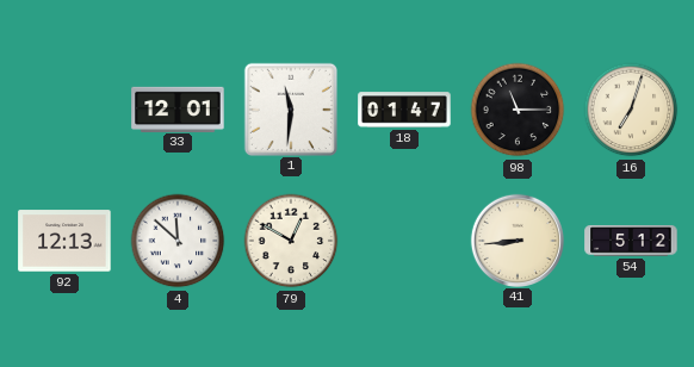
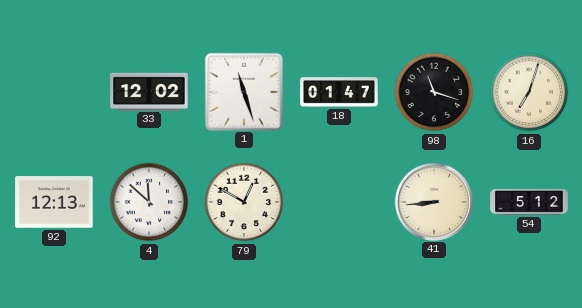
33: 12:01 -> 12:02
1: 11:31 -> 11:27
98: 11:15 -> 11:18
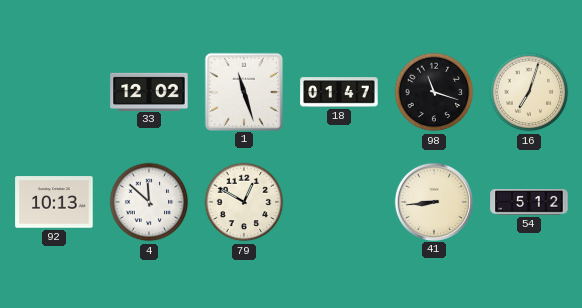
92: 12:13 -> 10:13
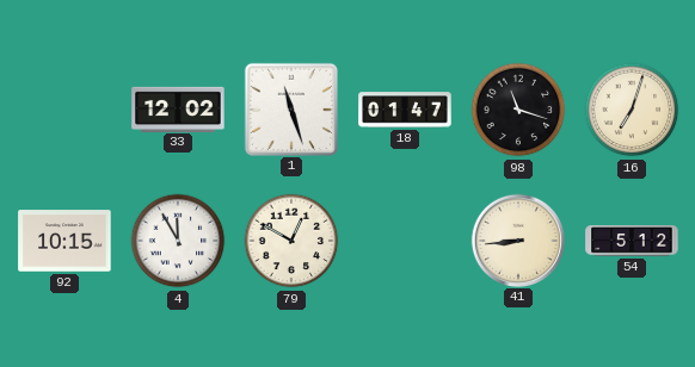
92: 10:13 -> 10:15
4: 11:52 -> 11:55
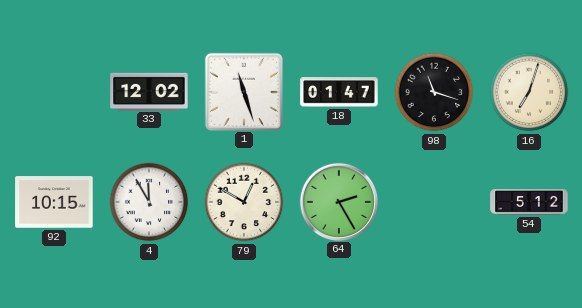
64: none -> 2:25
41: 8:44 -> none
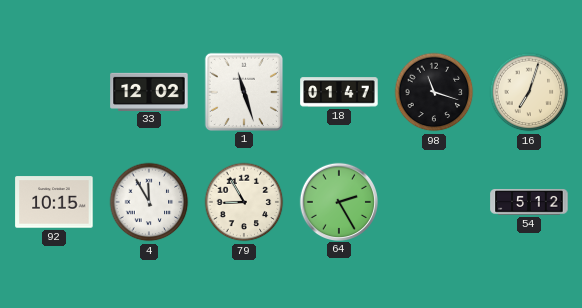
79: 12:50 -> 8:55
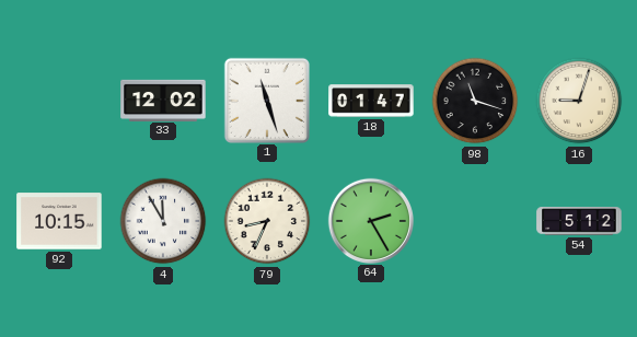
16: 7:03 -> 9:03
79: 8:55 -> 8:34
